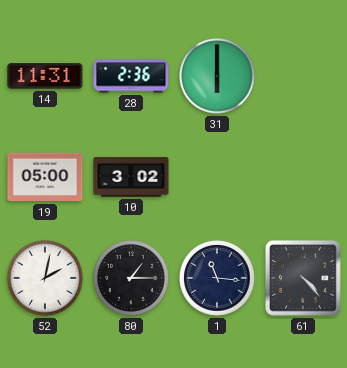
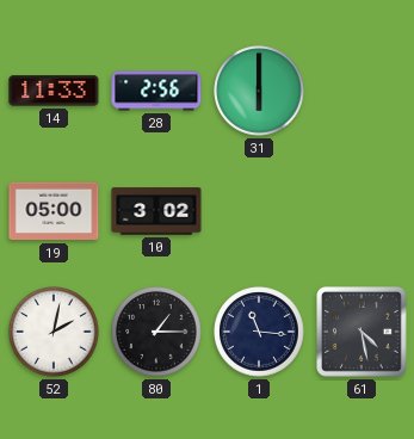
14: 11:31 -> 11:33
28: 2:36 -> 2:56
61: 4:23 -> 4:28
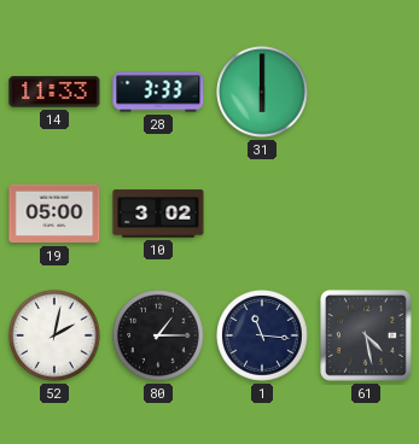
28: 2:56 -> 3:33
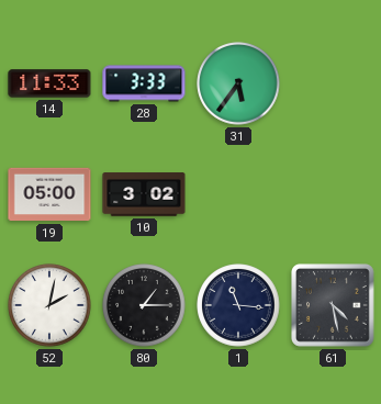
31: 6:00 -> 5:36
